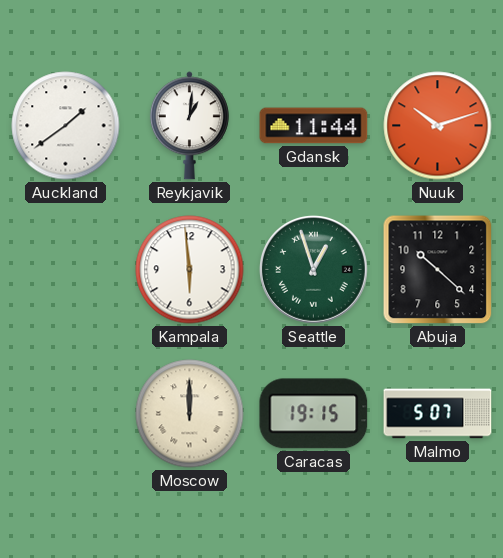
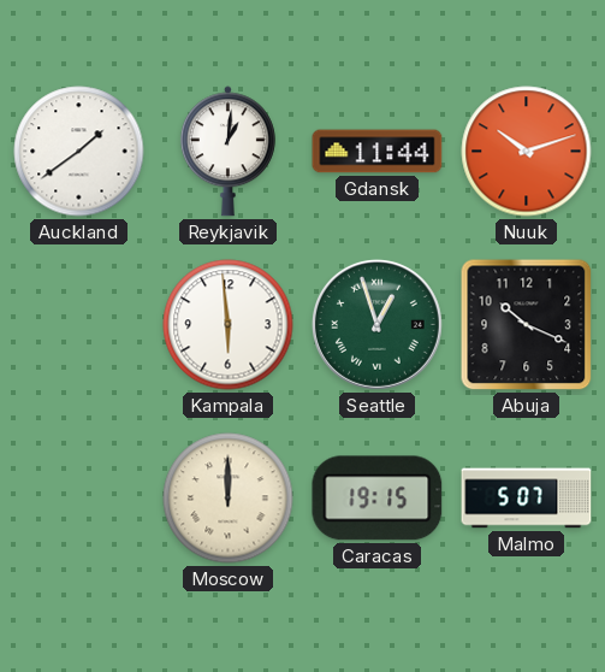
Abuja: 10:22 -> 10:19
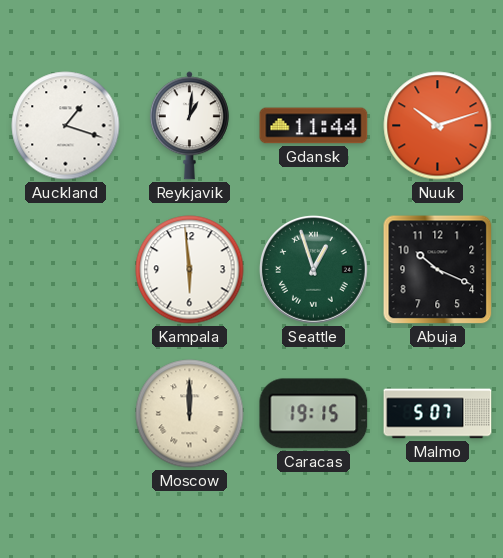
Auckland: 1:39 -> 1:18
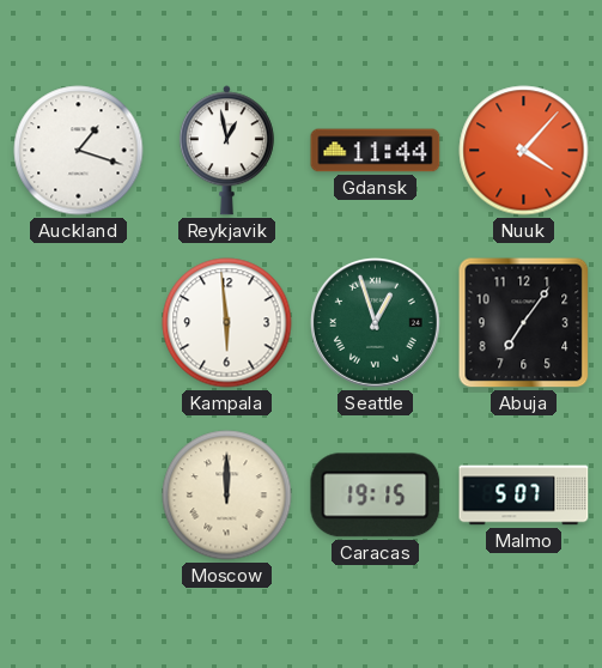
Reykjavik: 1:01 -> 12:58
Nuuk: 10:12 -> 4:07
Abuja: 10:19 -> 7:06
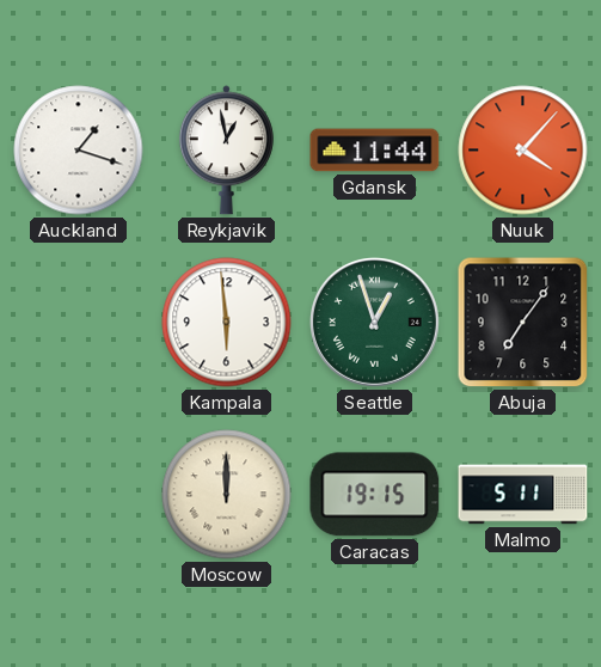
Malmo: 5:07 -> 5:11
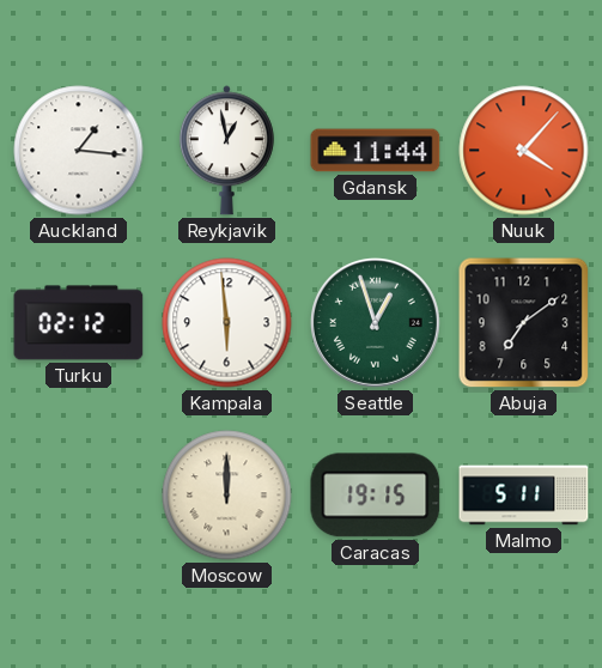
Auckland: 1:18 -> 1:16
Turku: none -> 02:12
Abuja: 7:06 -> 7:09
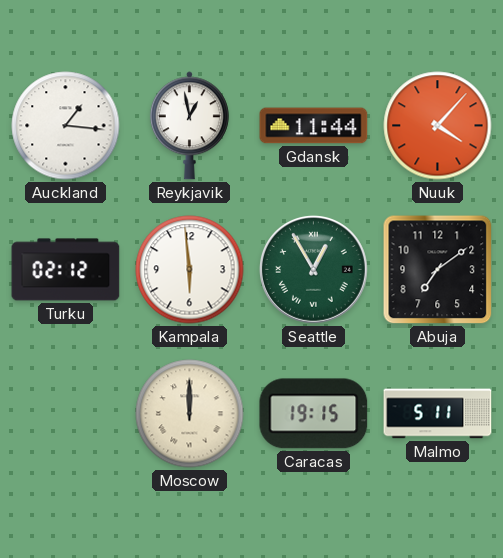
Seattle: 12:57 -> 12:55
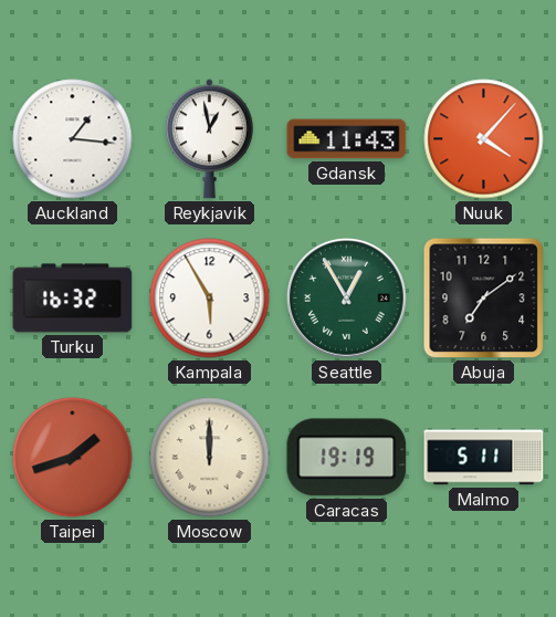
Gdansk: 11:44 -> 11:43
Turku: 02:12 -> 16:32
Kampala: 5:59 -> 5:55
Taipei: none -> 1:42
Caracas: 19:15 -> 19:19
